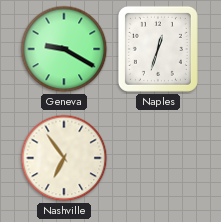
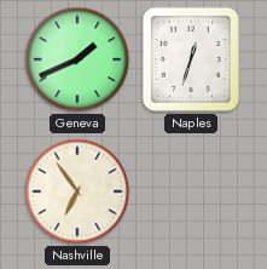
Geneva: 9:20 -> 1:41
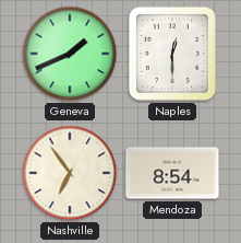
Naples: 12:33 -> 12:30
Mendoza: none -> 8:54
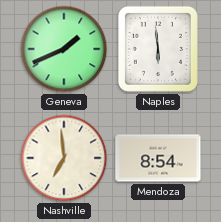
Naples: 12:30 -> 5:59
Nashville: 6:54 -> 6:59
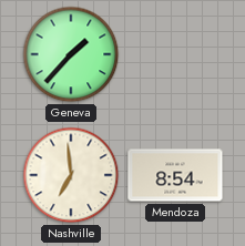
Geneva: 1:41 -> 1:37
Naples: 5:59 -> none
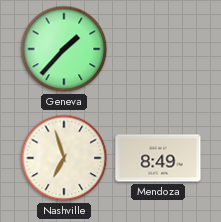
Nashville: 6:59 -> 6:57
Mendoza: 8:54 -> 8:49
